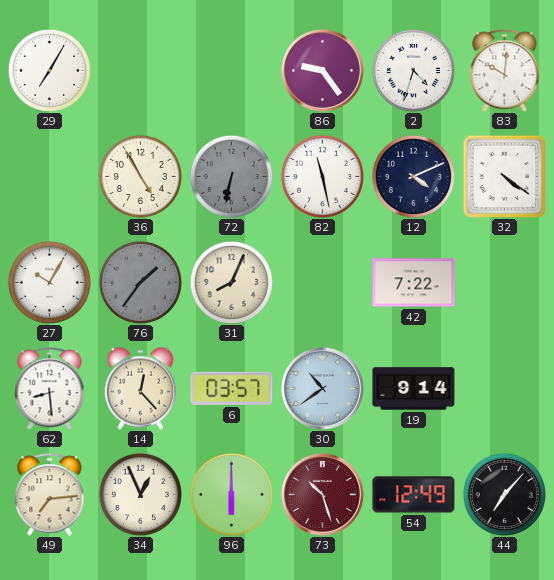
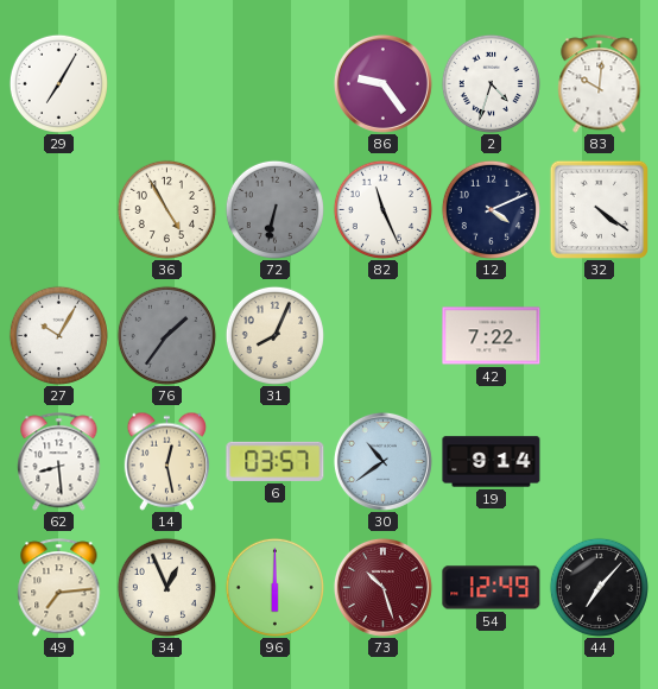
82: 11:28 -> 11:26
14: 12:23 -> 12:28
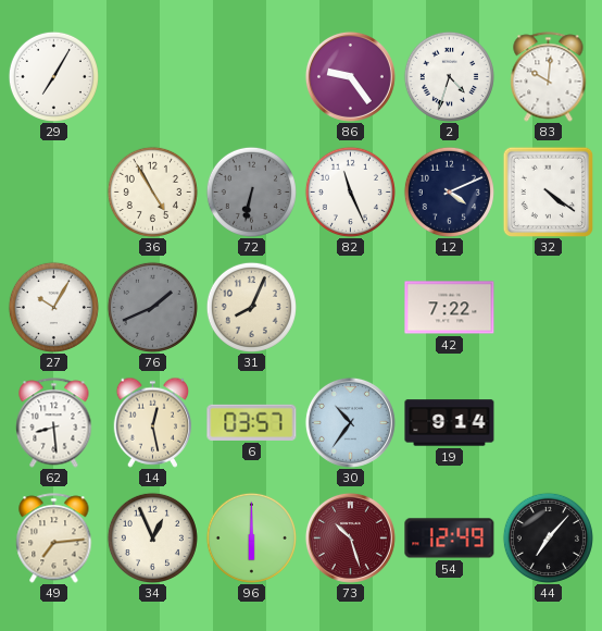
76: 1:36 -> 1:41
30: 10:39 -> 10:36
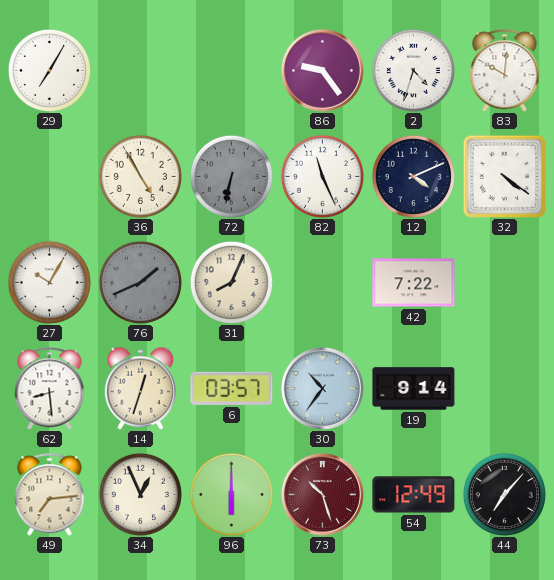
14: 12:28 -> 12:33
